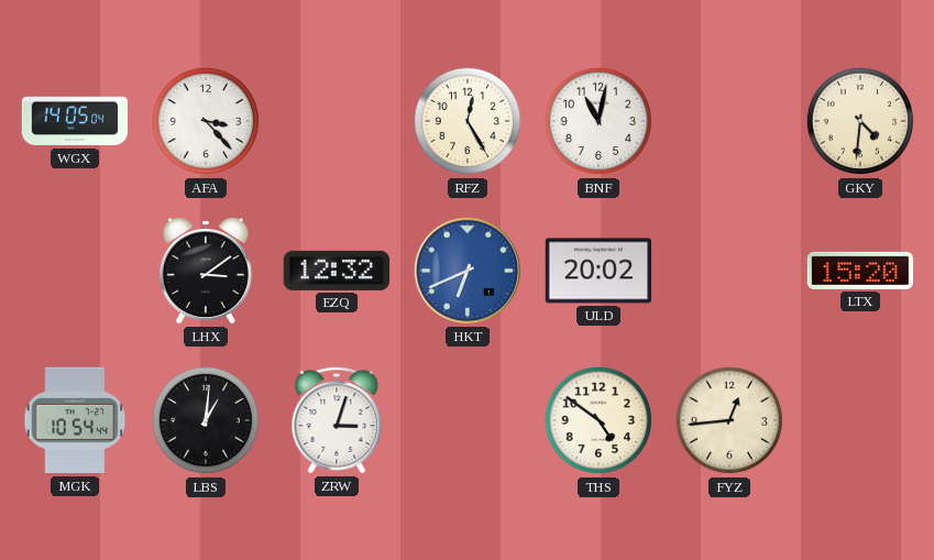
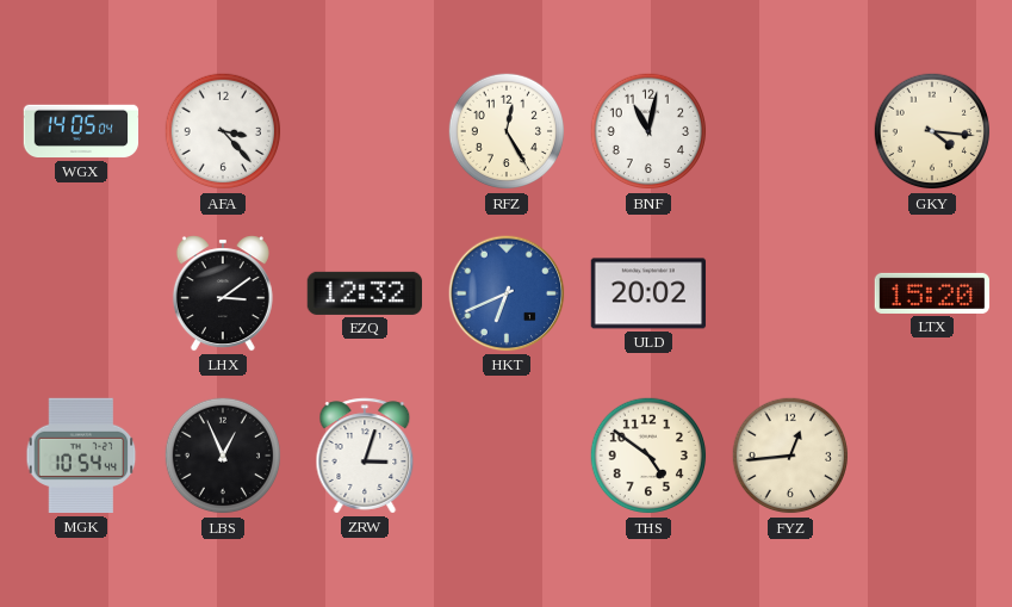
GKY: 4:31 -> 4:16
LBS: 1:01 -> 12:56
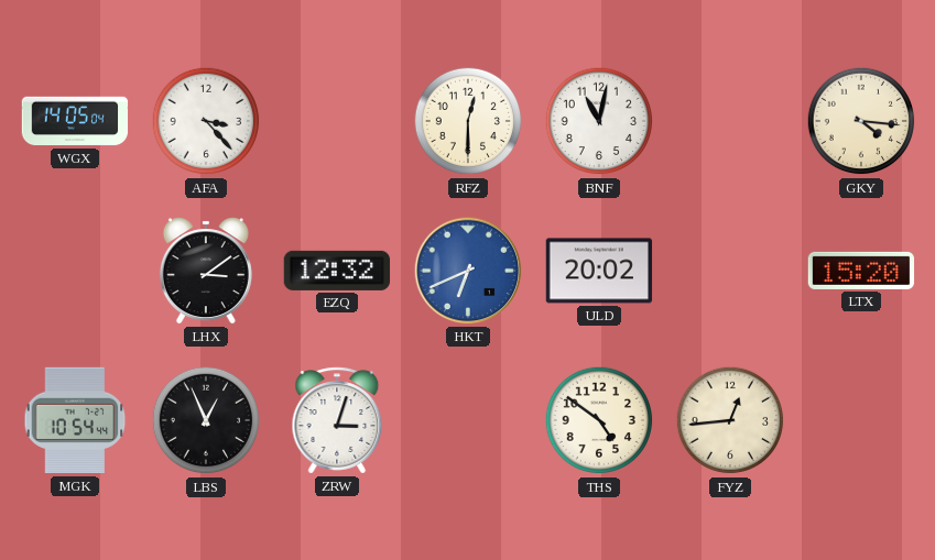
RFZ: 12:25 -> 12:30
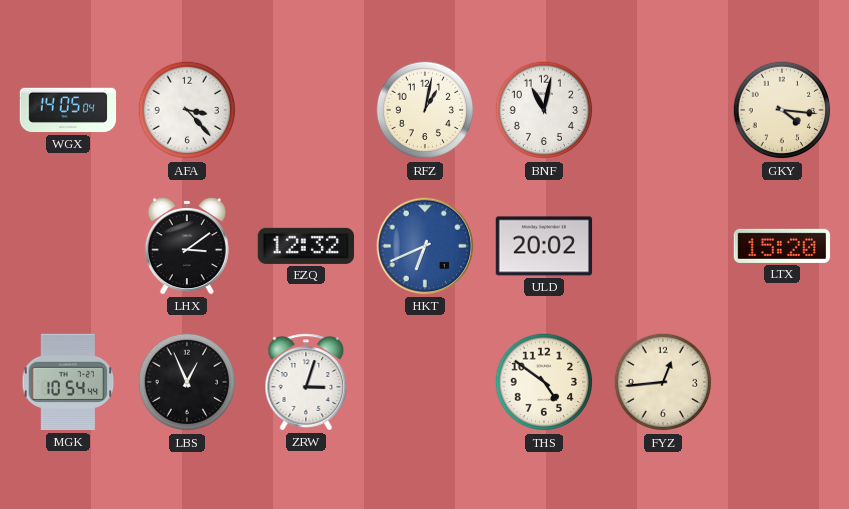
RFZ: 12:30 -> 1:02
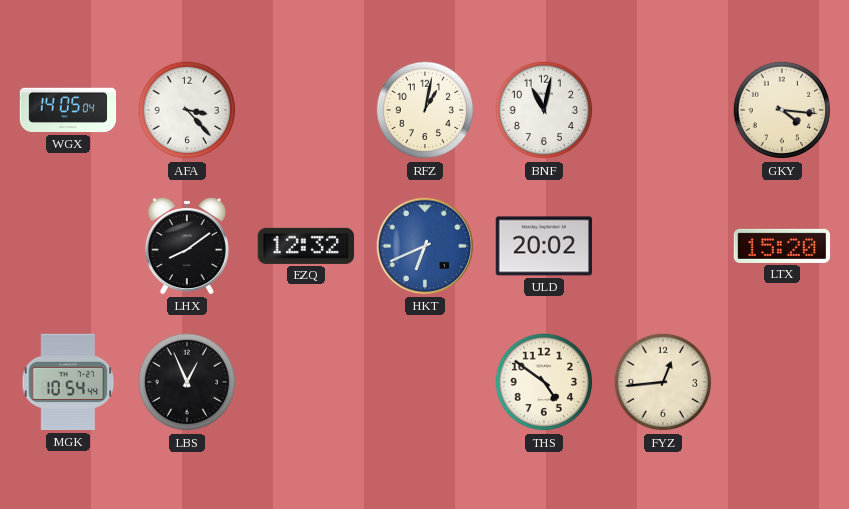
LHX: 3:09 -> 8:09
ZRW: 3:03 -> none
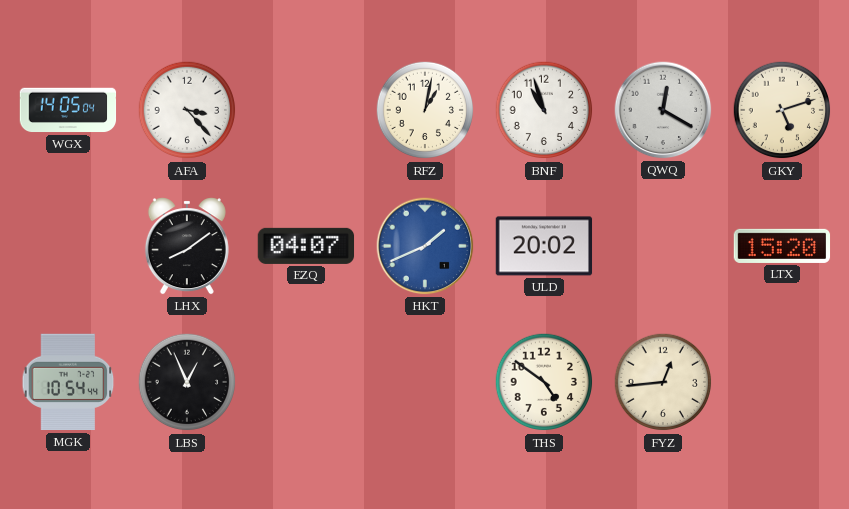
BNF: 11:02 -> 10:57
QWQ: none -> 12:20
GKY: 4:16 -> 5:12
EZQ: 12:32 -> 04:07
HKT: 6:41 -> 1:41
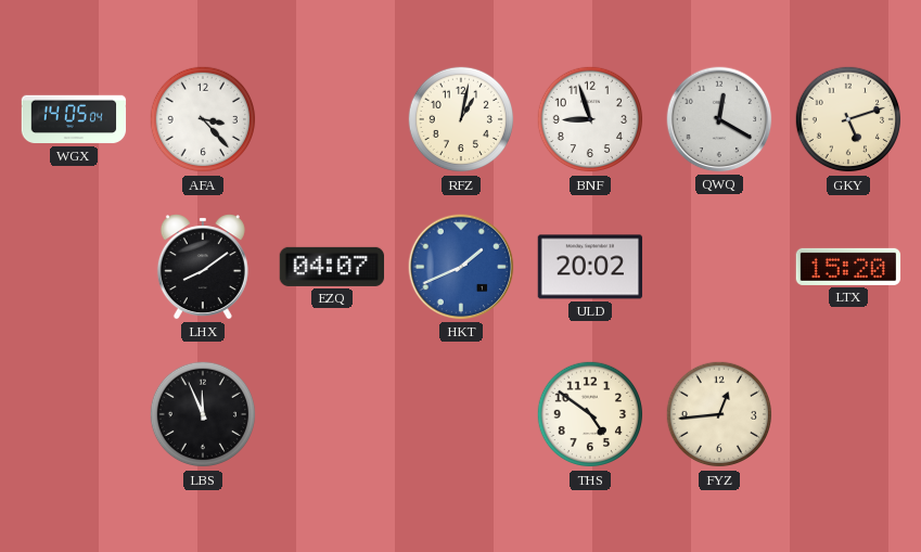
BNF: 10:57 -> 8:57
MGK: 10:54 -> none
LBS: 12:56 -> 11:56
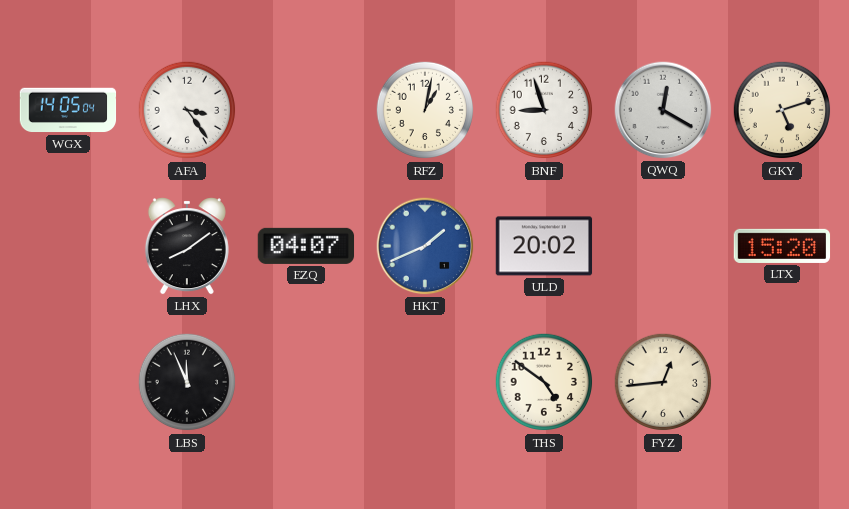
AFA: 3:23 -> 3:24
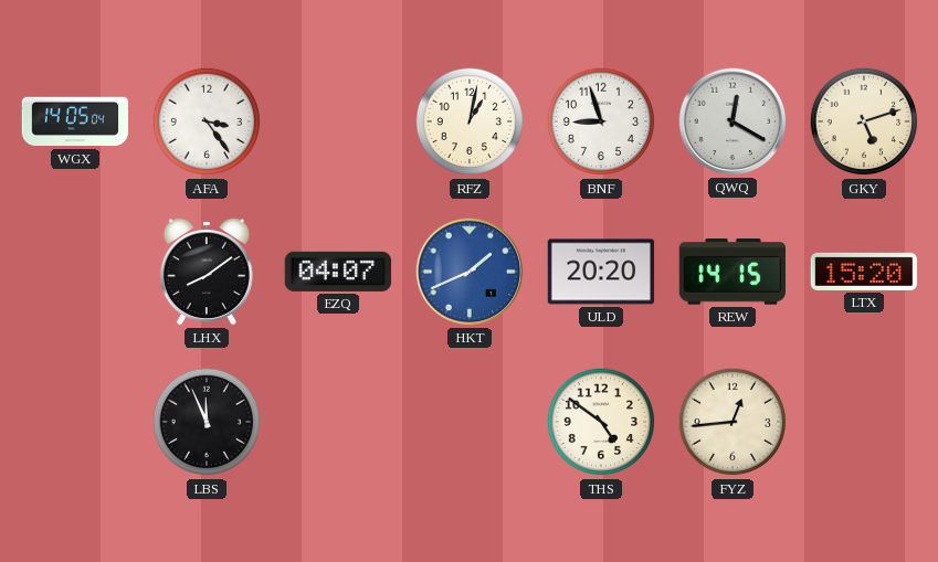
ULD: 20:02 -> 20:20
REW: none -> 14:15
